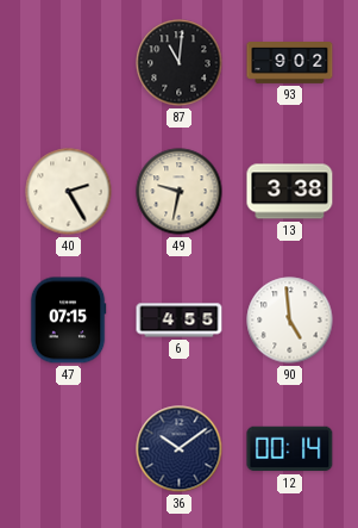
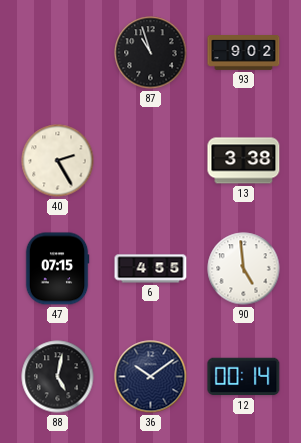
87: 11:01 -> 10:57
49: 9:32 -> none
88: none -> 5:02
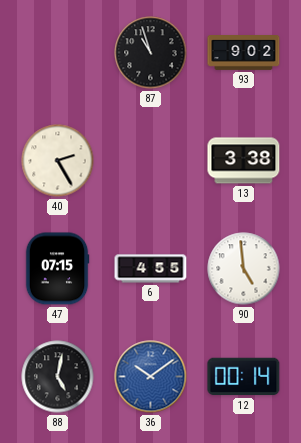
36 dial: navy -> blue
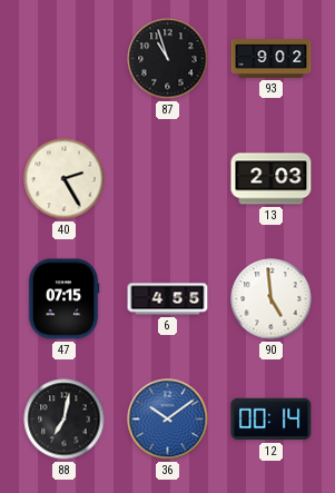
13: 3:38 -> 2:03
88: 5:02 -> 7:02
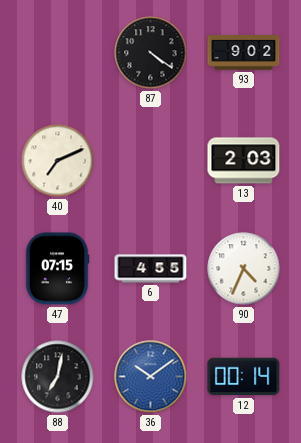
87: 10:57 -> 4:21
40: 2:25 -> 7:11
90: 4:59 -> 4:34
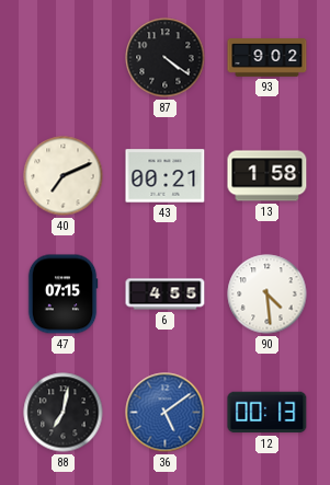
43: none -> 00:21
13: 2:03 -> 1:58
90: 4:34 -> 4:29
36: 10:09 -> 5:09
12: 00:14 -> 00:13
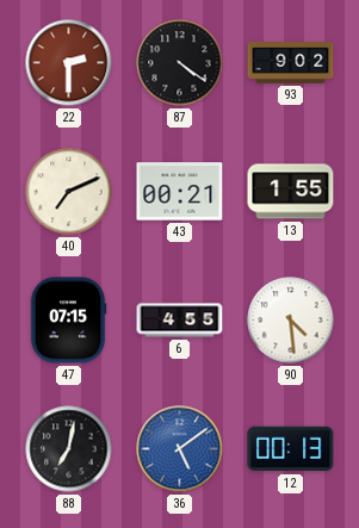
22: none -> 2:30
13: 1:58 -> 1:55
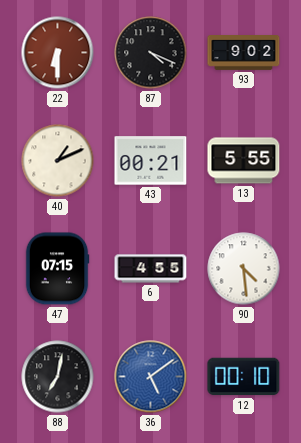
22: 2:30 -> 6:30
87: 4:21 -> 4:19
40: 7:11 -> 1:11
13: 1:55 -> 5:55
12: 00:13 -> 00:10
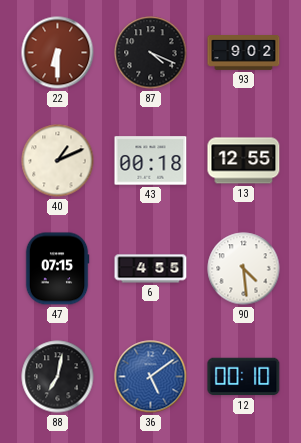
43: 00:21 -> 00:18
13: 5:55 -> 12:55
